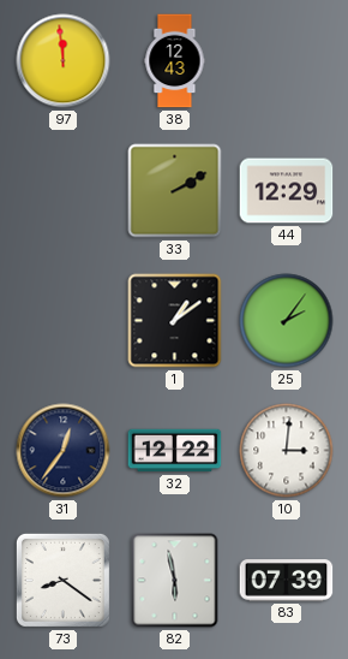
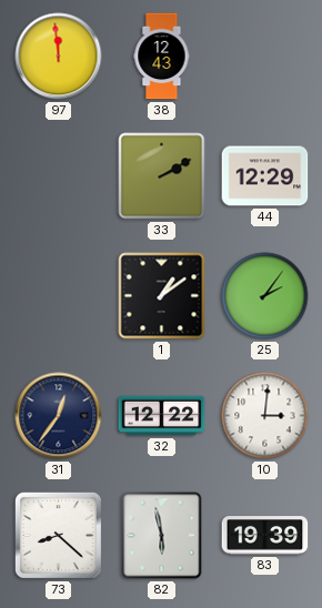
73: 8:21 -> 8:22
83: 07:39 -> 19:39
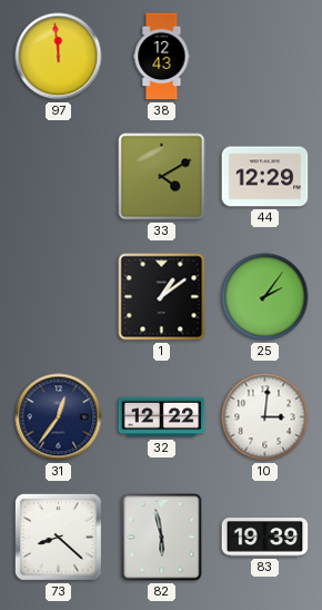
33: 2:10 -> 4:10
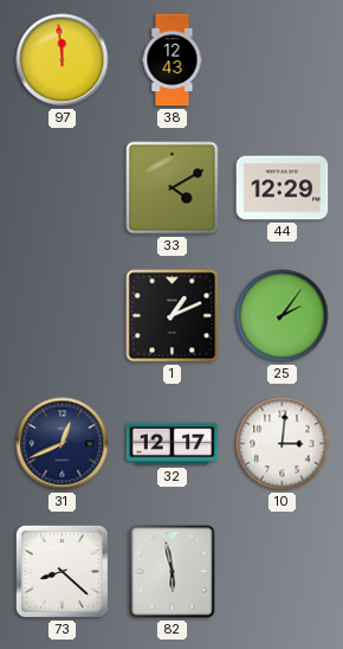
1: 1:09 -> 1:11
31: 12:36 -> 12:41
32: 12:22 -> 12:17
83: 19:39 -> none
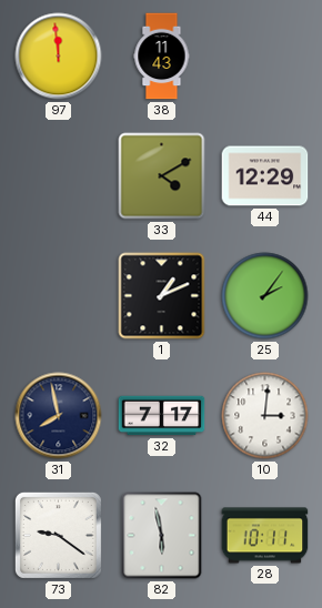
38: 12:43 -> 11:43
31: 12:41 -> 7:58
32: 12:17 -> 7:17
73: 8:22 -> 9:21
28: none -> 10:11
